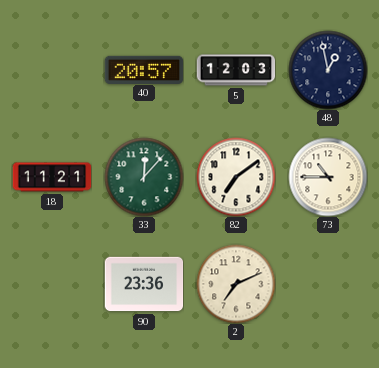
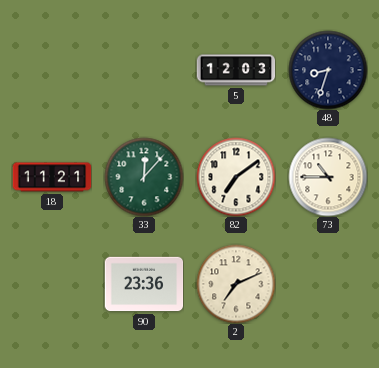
40: 20:57 -> none
48: 12:58 -> 8:33
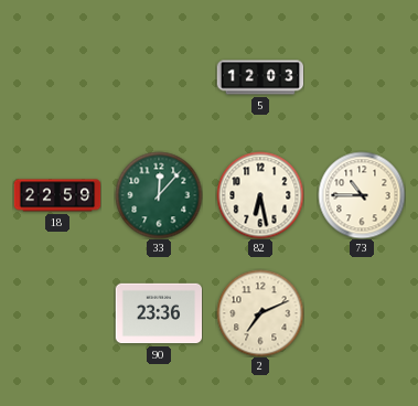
48: 8:33 -> none
18: 11:21 -> 22:59
82: 7:09 -> 6:28
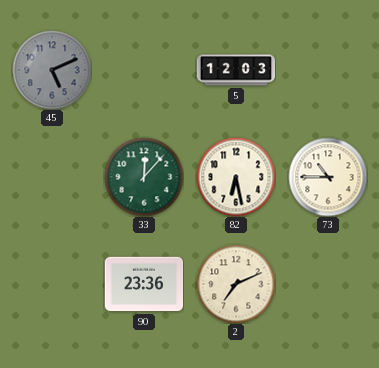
45: none -> 5:11
18: 22:59 -> none
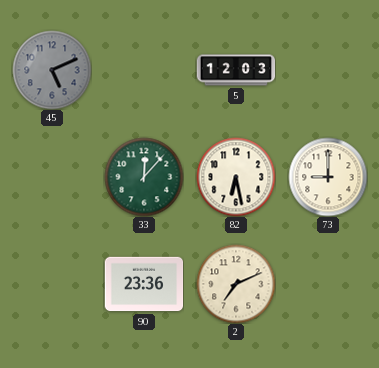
73: 10:45 -> 9:00
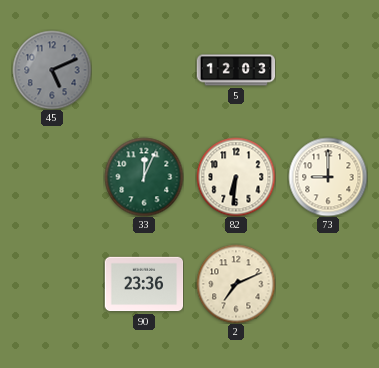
33: 12:07 -> 12:04
82: 6:28 -> 6:31
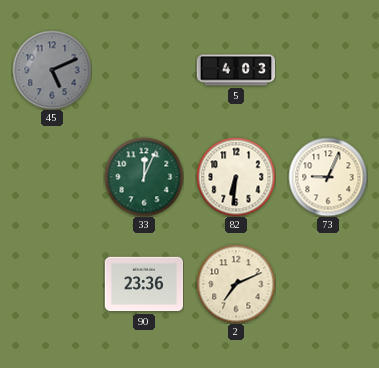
5: 12:03 -> 4:03
73: 9:00 -> 9:04
